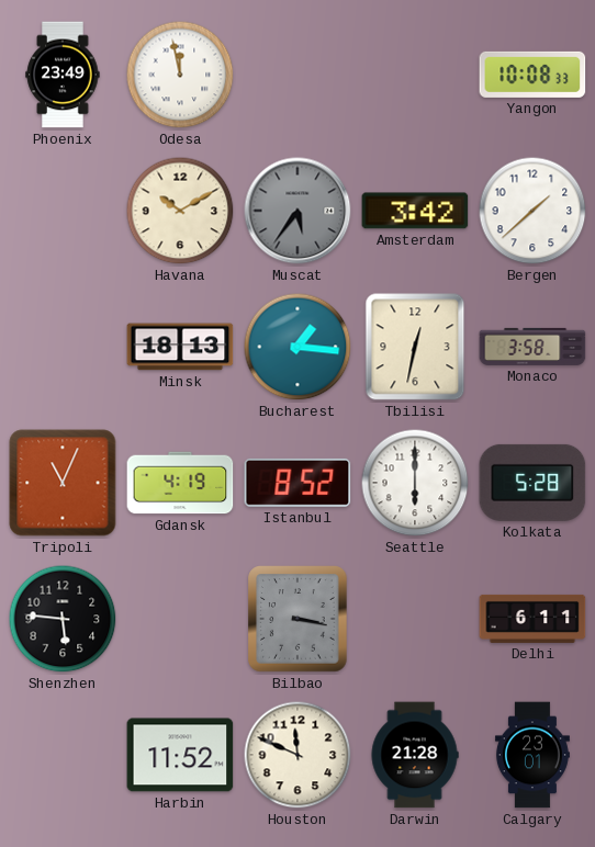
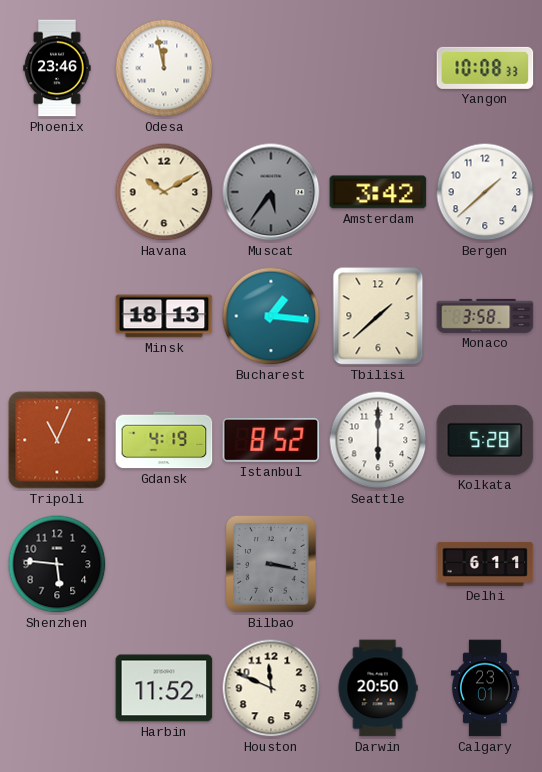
Phoenix: 23:49 -> 23:46
Tbilisi: 12:32 -> 1:38
Darwin: 21:28 -> 20:50
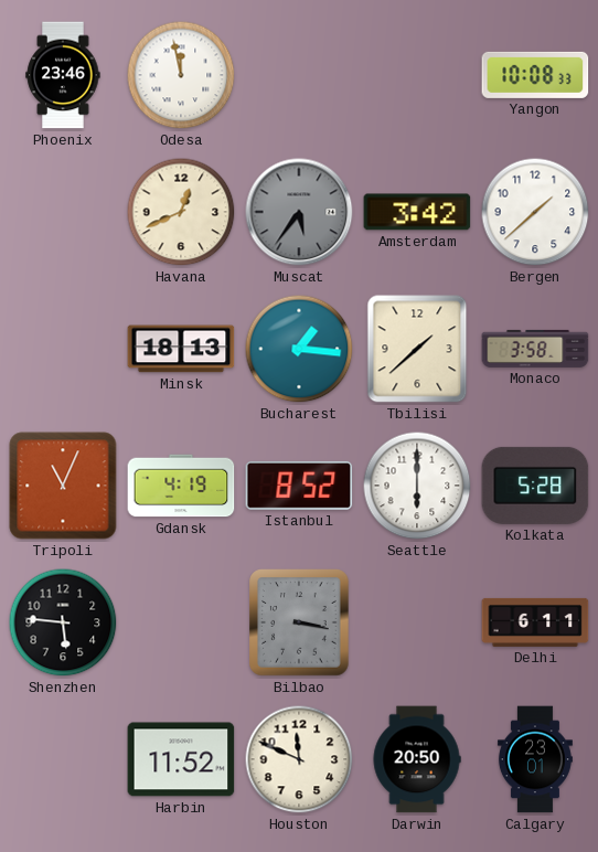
Havana: 10:10 -> 12:41
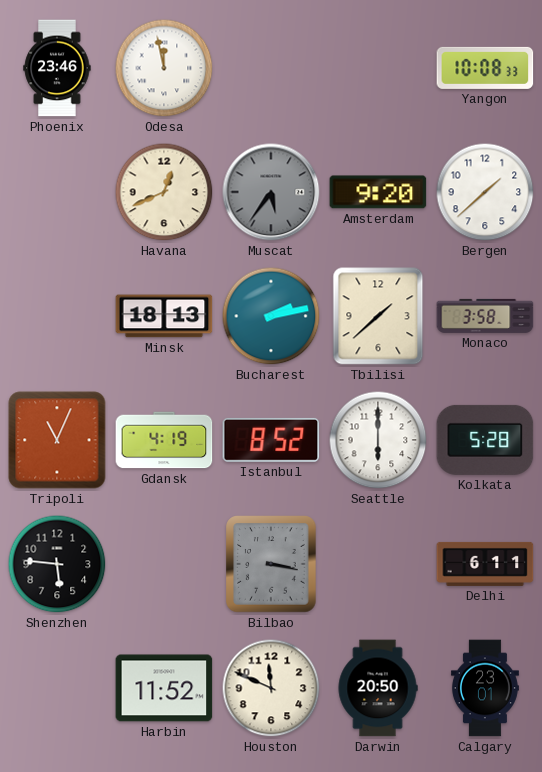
Amsterdam: 3:42 -> 9:20
Bucharest: 1:16 -> 2:13
